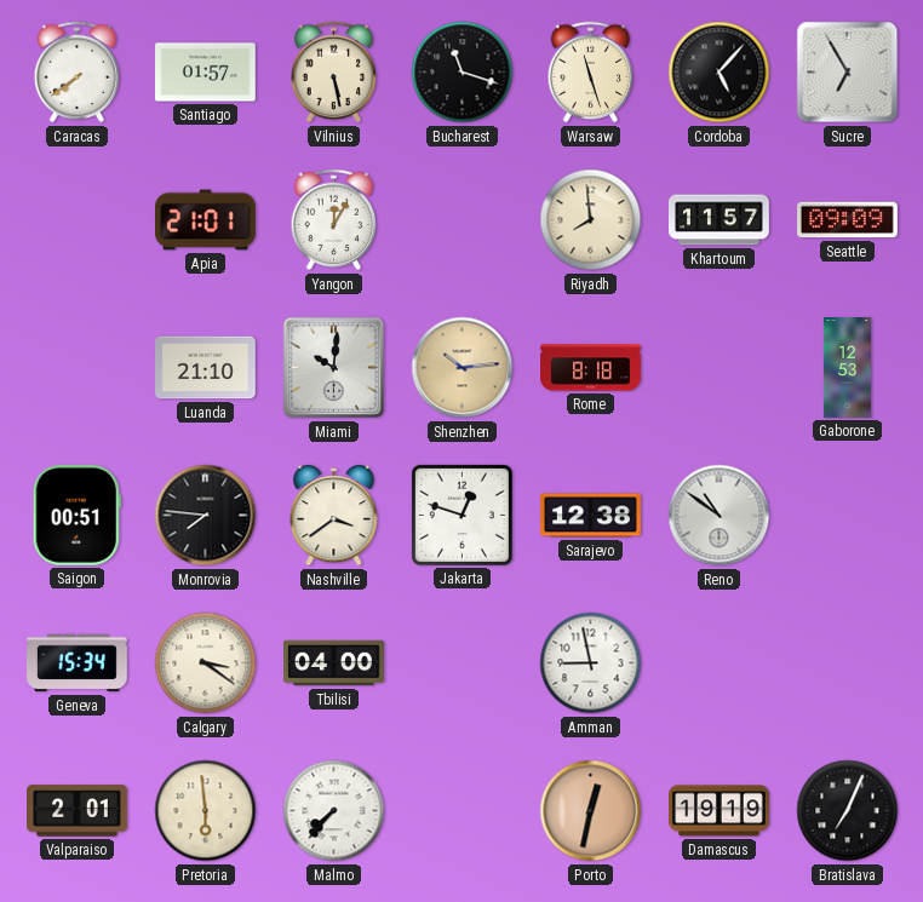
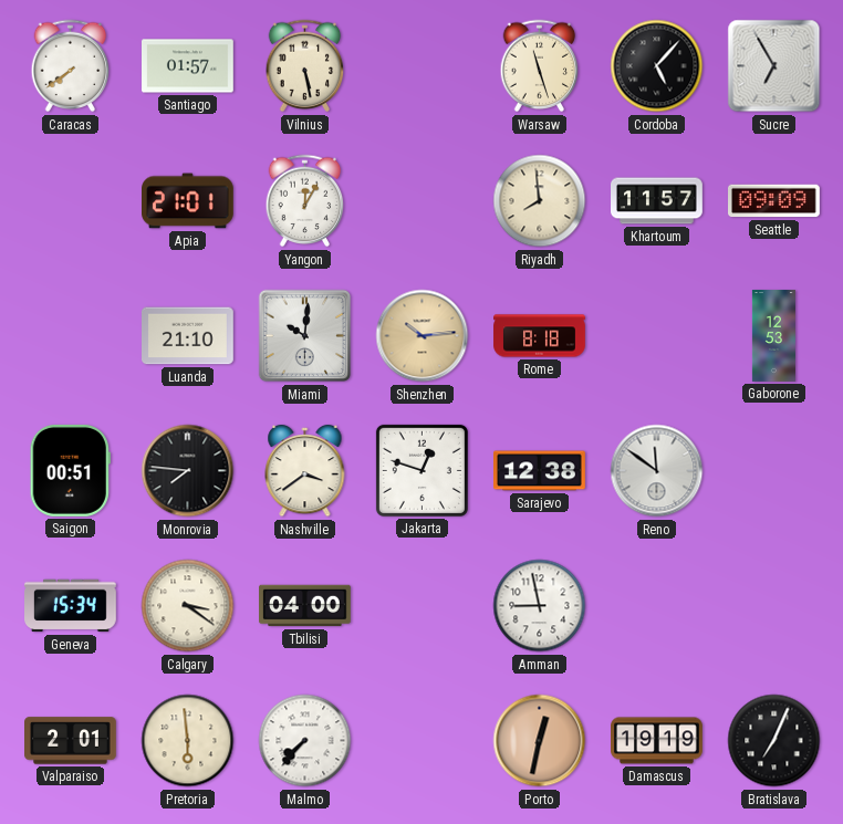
Bucharest: 11:18 -> none
Reno: 10:51 -> 11:51
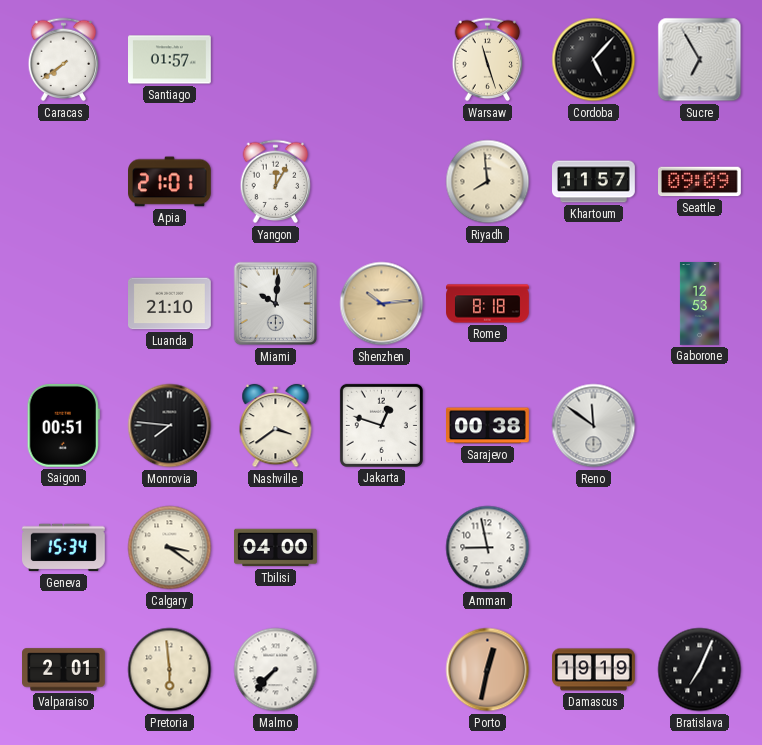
Vilnius: 5:28 -> none
Sarajevo: 12:38 -> 00:38
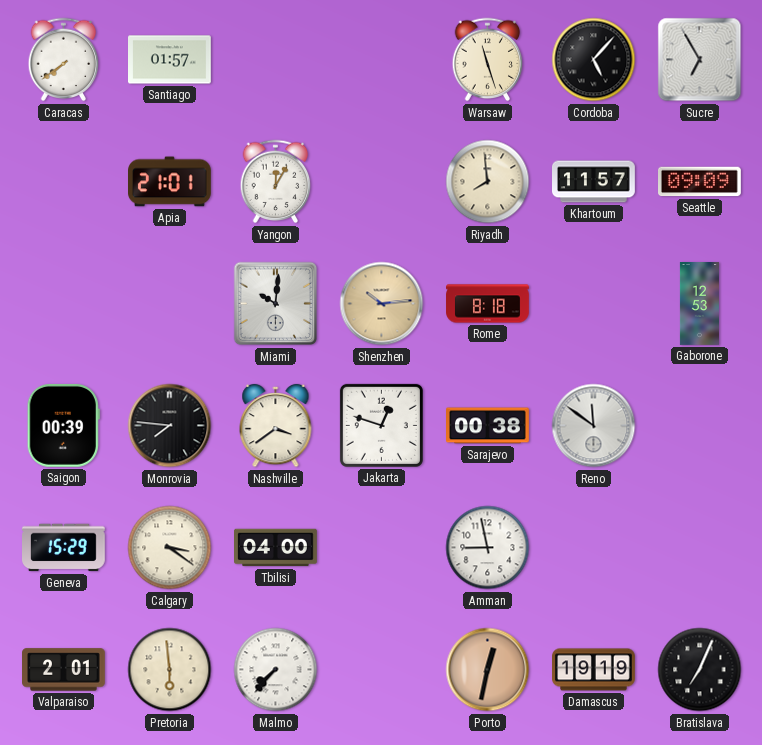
Luanda: 21:10 -> none
Saigon: 00:51 -> 00:39
Geneva: 15:34 -> 15:29
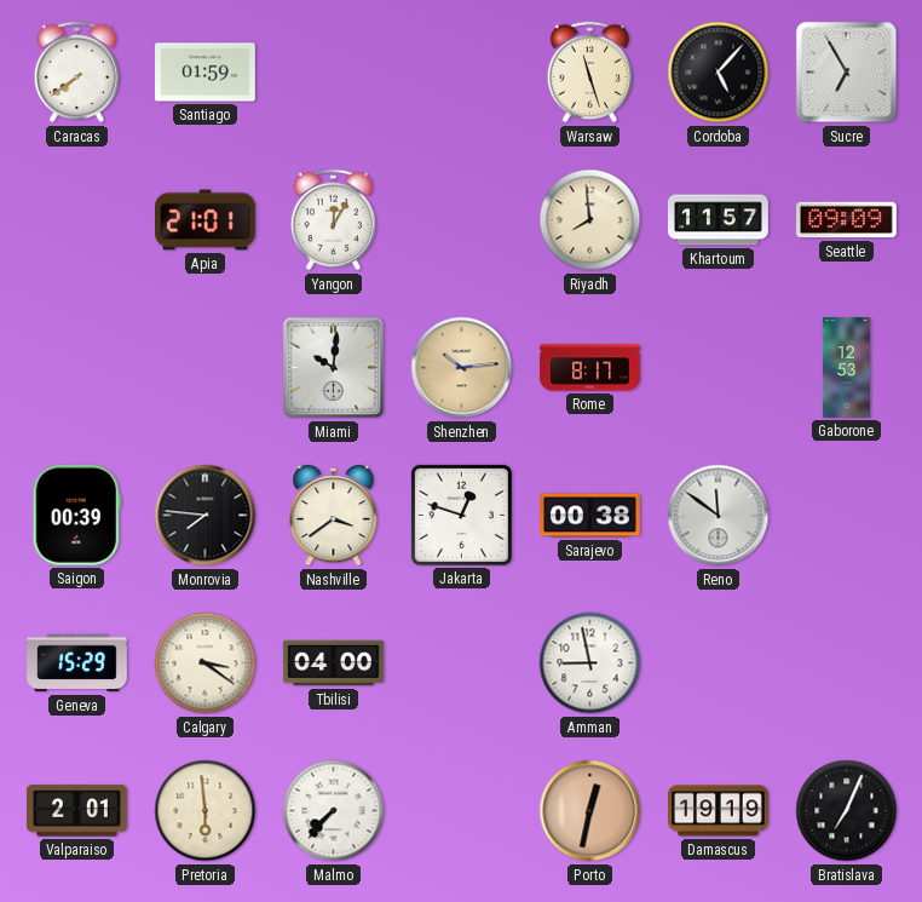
Santiago: 01:57 -> 01:59
Rome: 8:18 -> 8:17
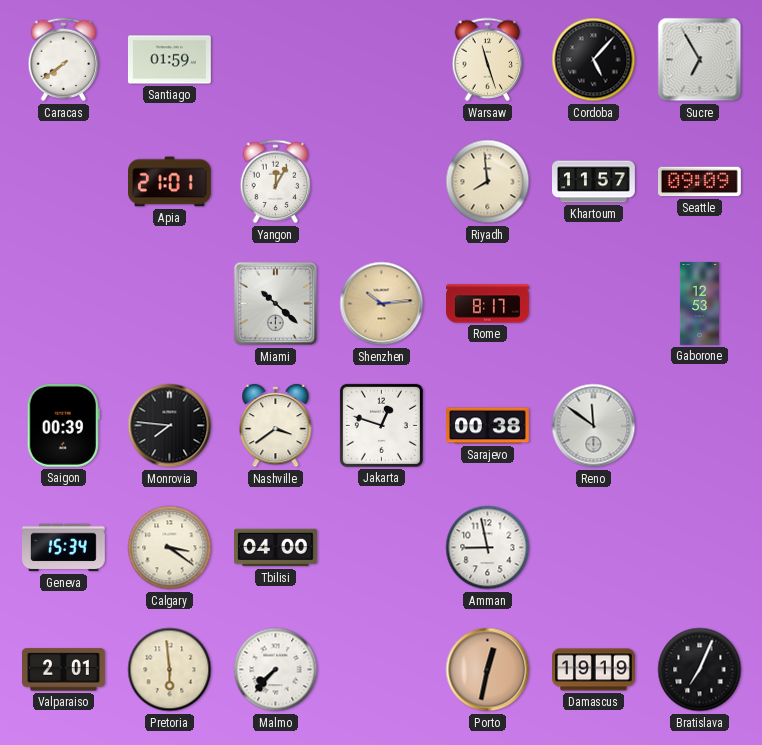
Miami: 10:01 -> 10:22
Geneva: 15:29 -> 15:34
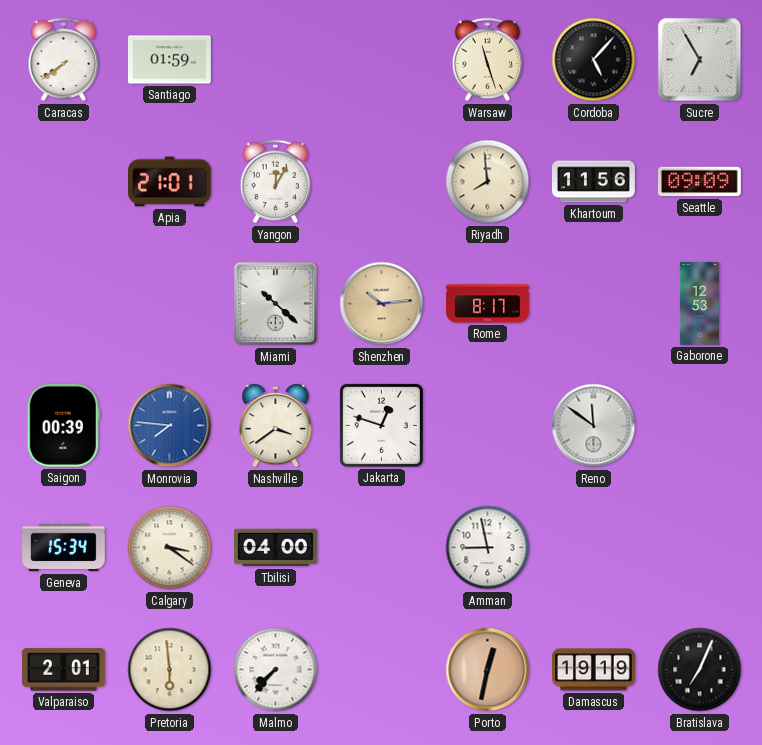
Khartoum: 11:57 -> 11:56
Monrovia dial: black -> blue
Sarajevo: 00:38 -> none
